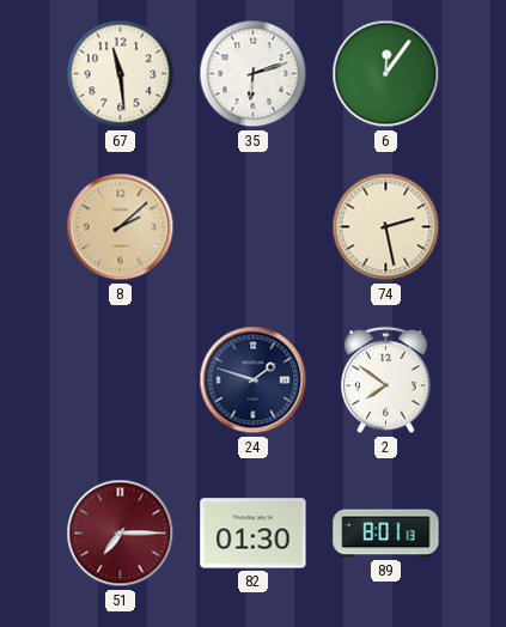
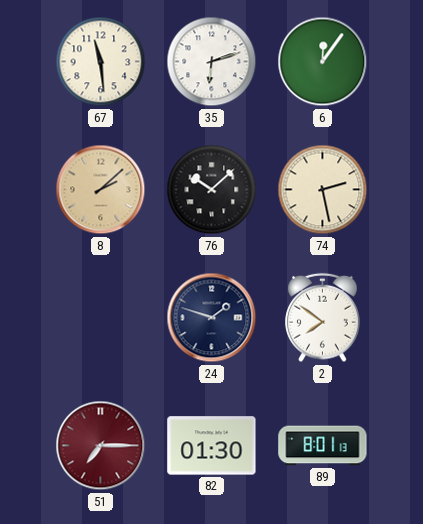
76: none -> 10:08
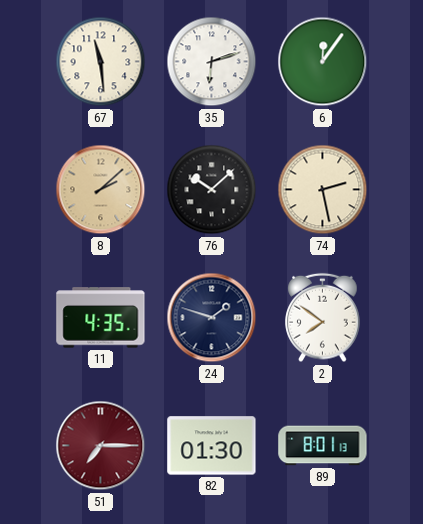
11: none -> 4:35
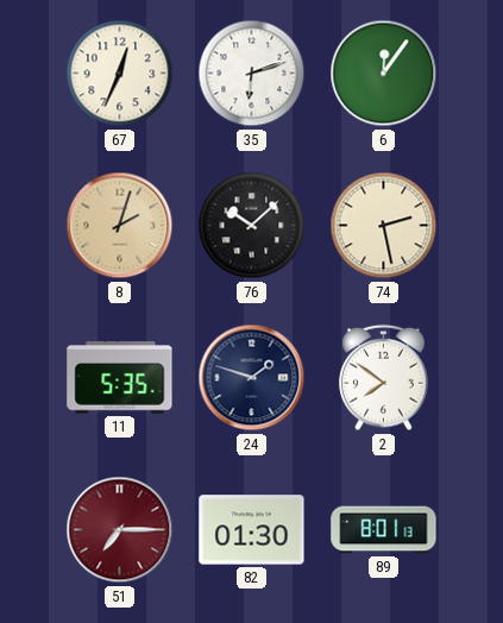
67: 11:29 -> 12:34
8: 2:08 -> 2:03
11: 4:35 -> 5:35
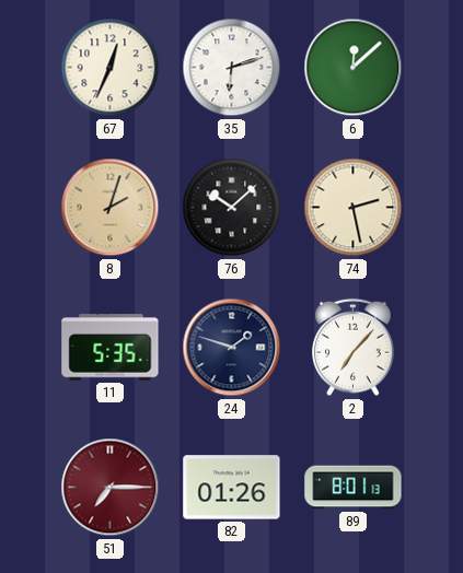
6: 12:06 -> 12:08
2: 7:51 -> 7:07
82: 01:30 -> 01:26
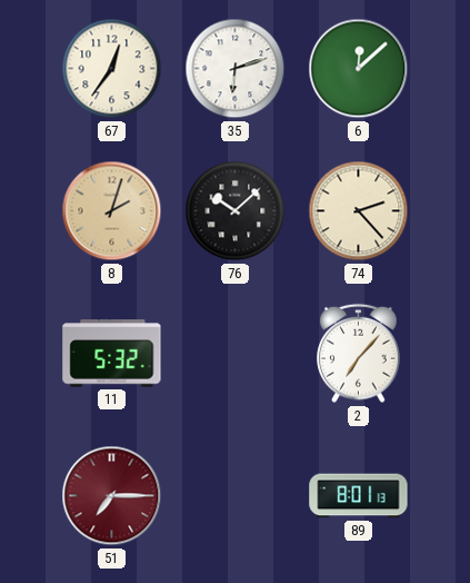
67: 12:34 -> 12:36
74: 2:28 -> 2:23
11: 5:35 -> 5:32
24: 1:48 -> none
82: 01:26 -> none
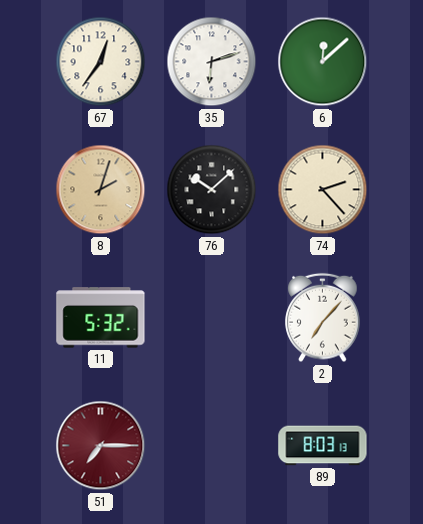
89: 8:01 -> 8:03
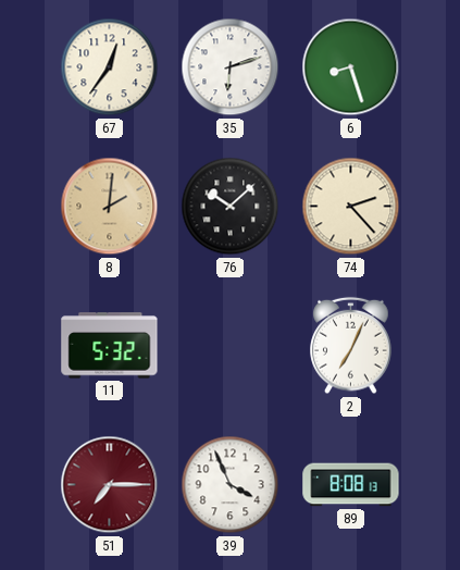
6: 12:08 -> 8:27
8: 2:03 -> 2:01
2: 7:07 -> 7:04
39: none -> 3:56
89: 8:03 -> 8:08
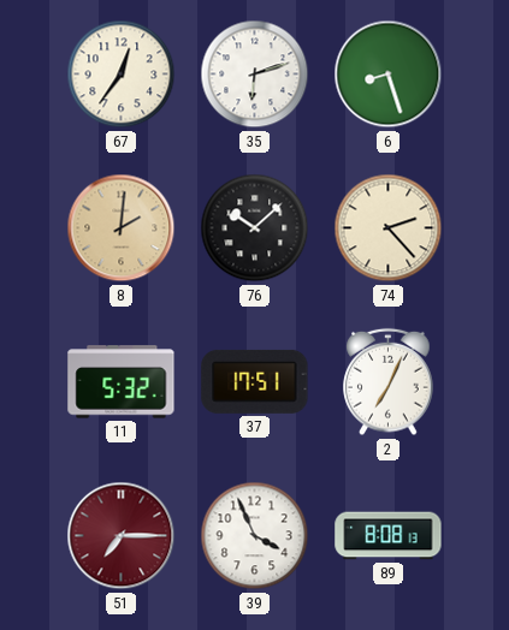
37: none -> 17:51
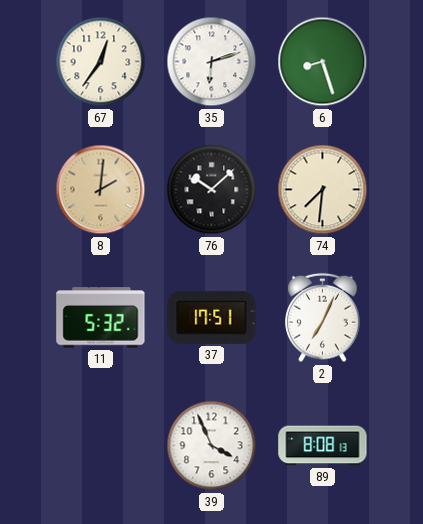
74: 2:23 -> 7:31
51: 7:15 -> none
